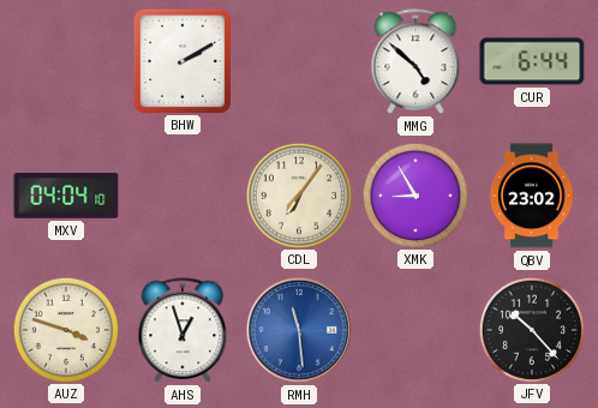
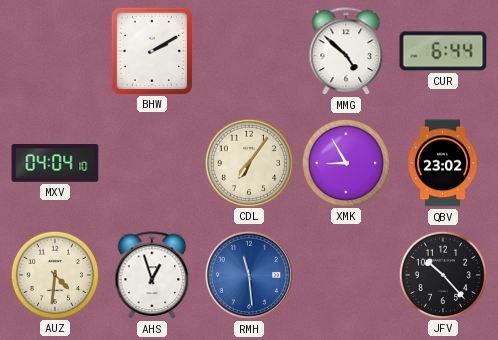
AUZ: 3:48 -> 4:31
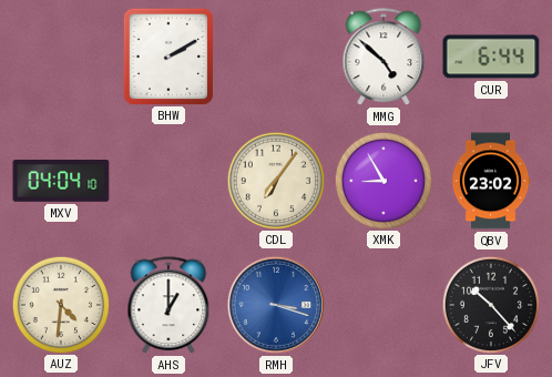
AHS: 12:57 -> 1:00
RMH: 11:29 -> 3:18
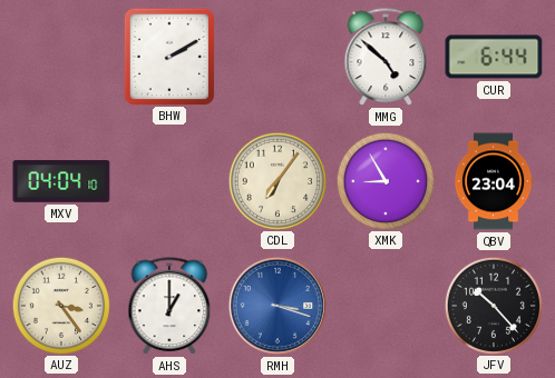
QBV: 23:02 -> 23:04
AUZ: 4:31 -> 3:24
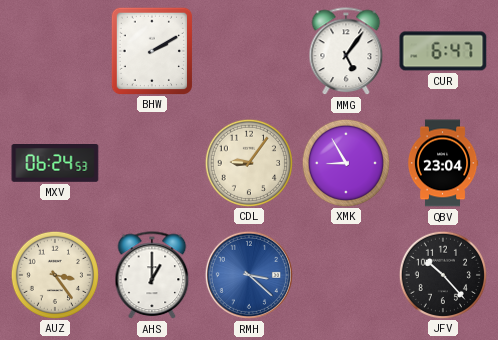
MMG: 4:52 -> 5:06
CUR: 6:44 -> 6:47
MXV: 04:04 -> 06:24
CDL: 7:06 -> 9:06
RMH: 3:18 -> 3:22
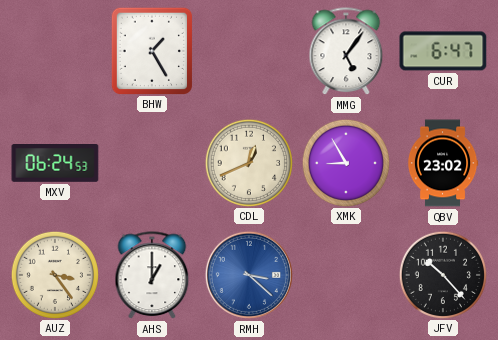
BHW: 2:10 -> 1:25
CDL: 9:06 -> 12:41
QBV: 23:04 -> 23:02
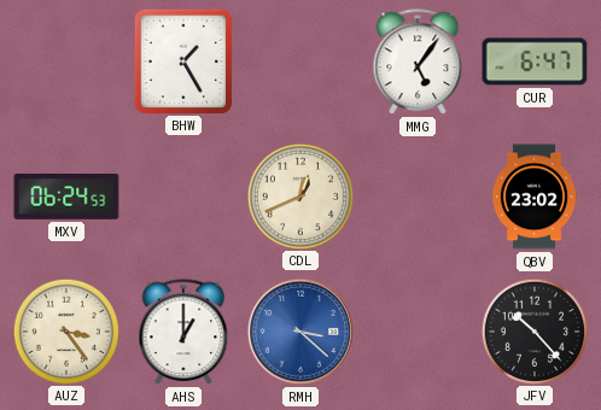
XMK: 8:55 -> none
